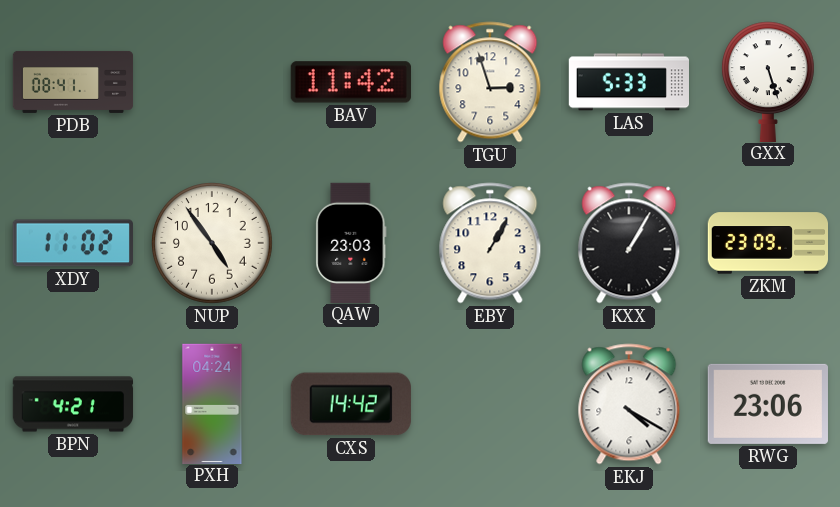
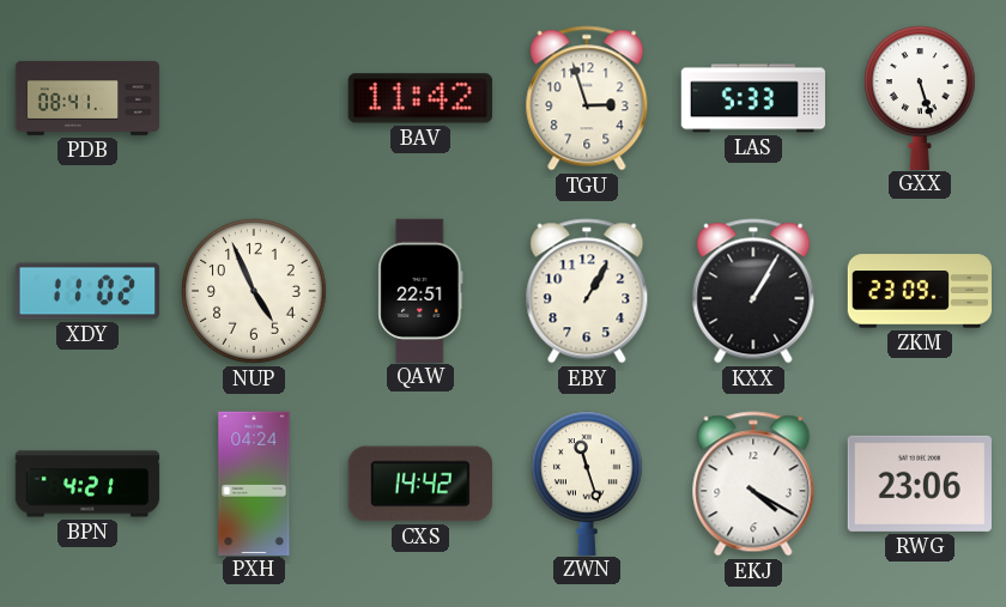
NUP: 4:54 -> 4:56
QAW: 23:03 -> 22:51
ZWN: none -> 11:27
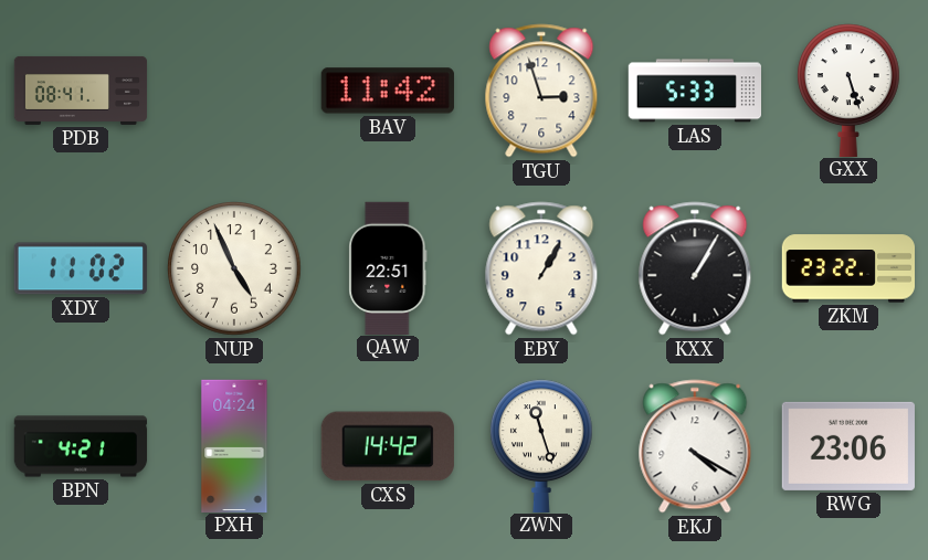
ZKM: 23:09 -> 23:22
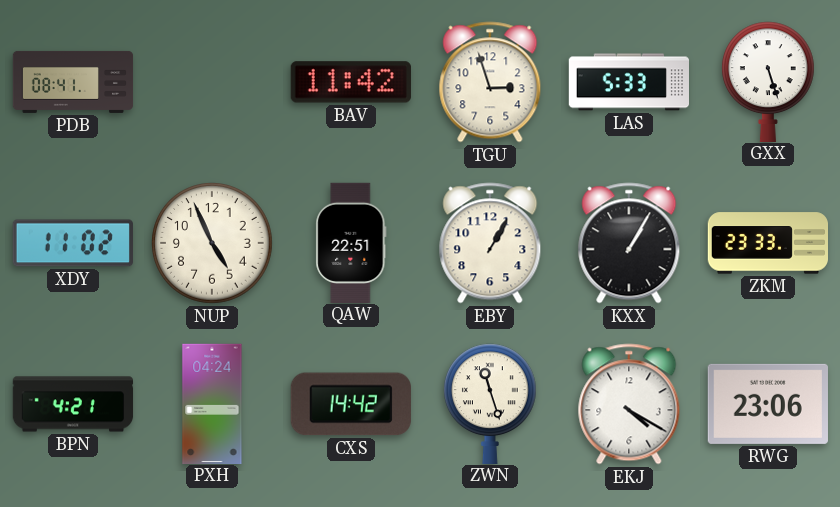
ZKM: 23:22 -> 23:33
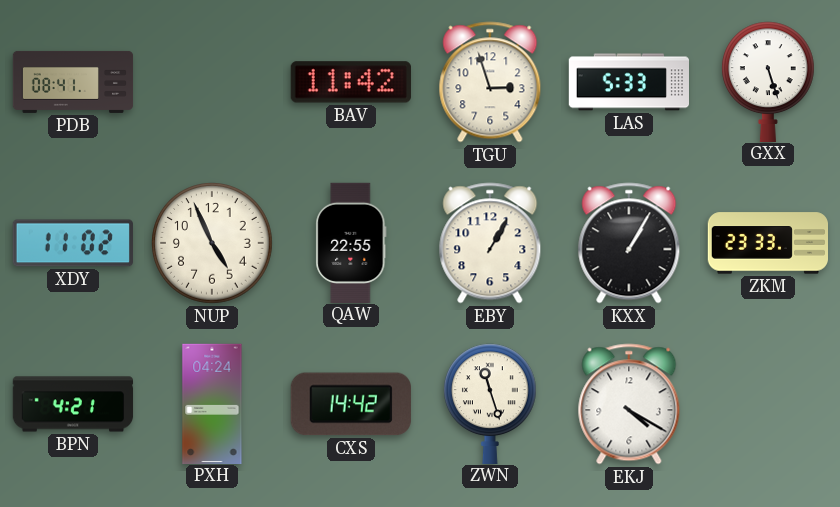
QAW: 22:51 -> 22:55
RWG: 23:06 -> none
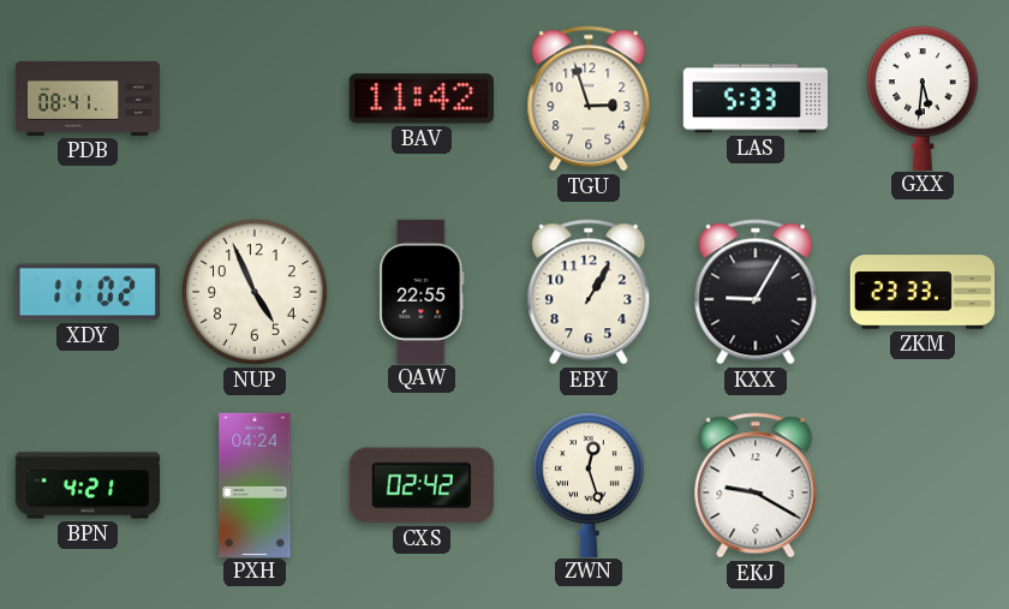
GXX: 5:27 -> 5:31
KXX: 1:05 -> 9:05
CXS: 14:42 -> 02:42
ZWN: 11:27 -> 12:27
EKJ: 4:20 -> 9:20
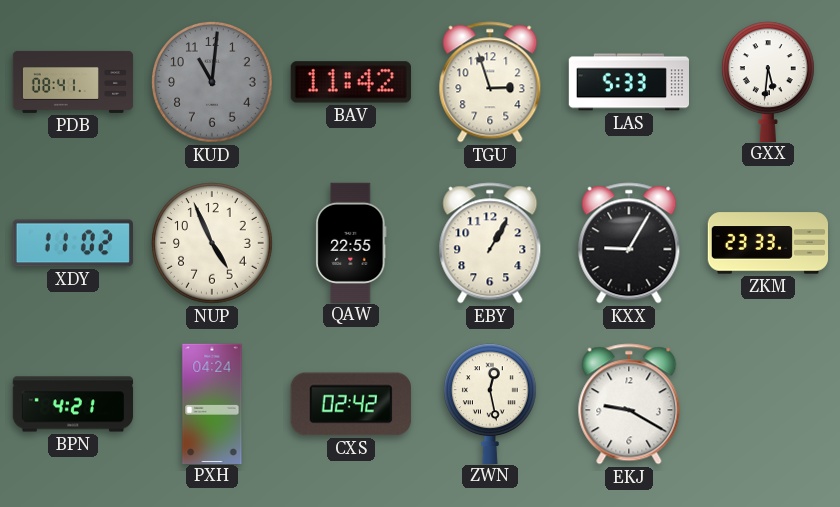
KUD: none -> 11:01
ZWN: 12:27 -> 12:28
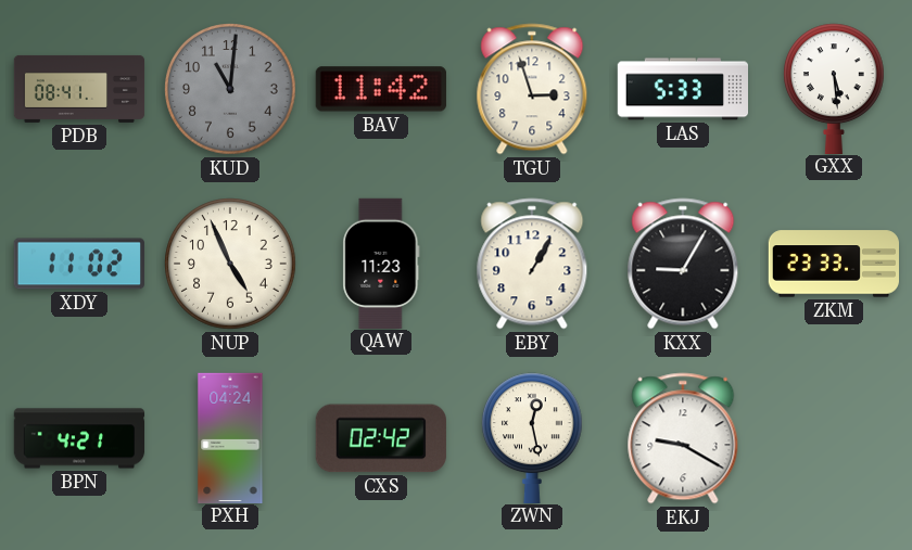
GXX: 5:31 -> 5:29
QAW: 22:55 -> 11:23
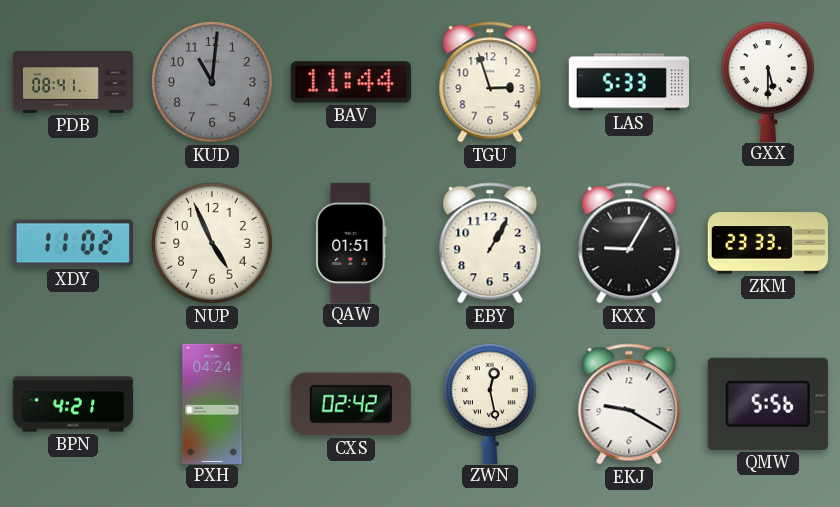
BAV: 11:42 -> 11:44
GXX: 5:29 -> 5:30
QAW: 11:23 -> 01:51
QMW: none -> 5:56
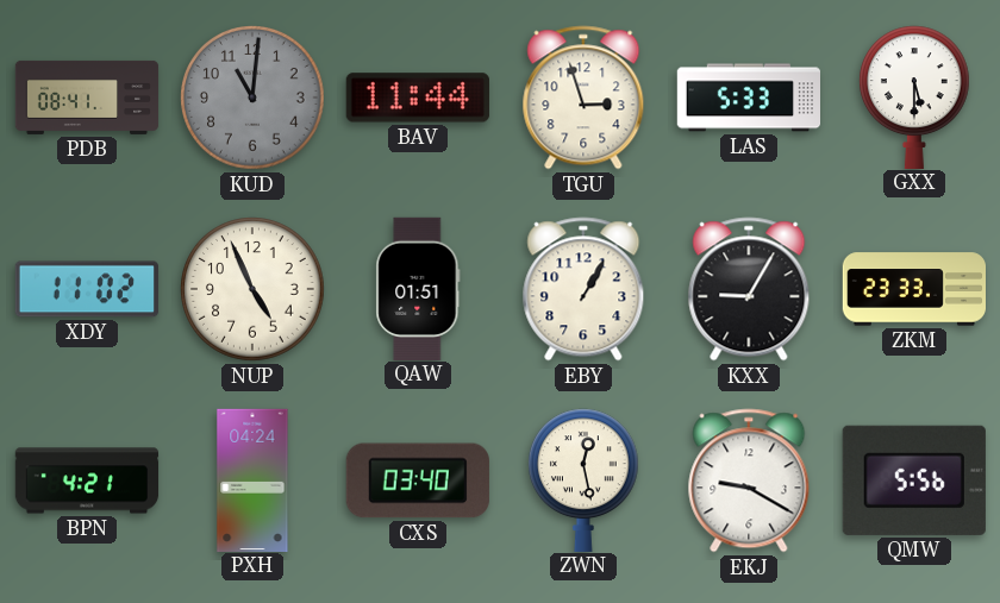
CXS: 02:42 -> 03:40
